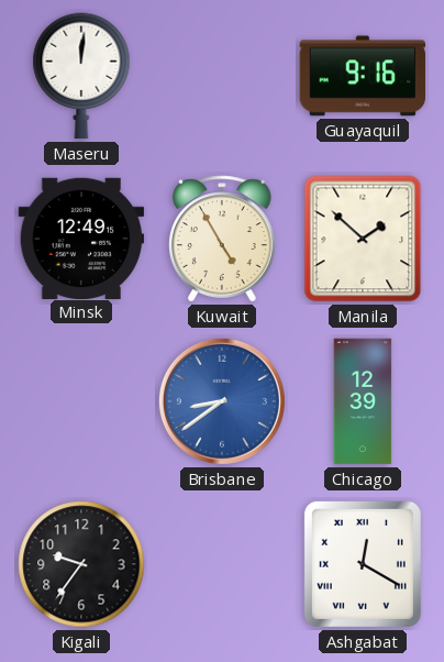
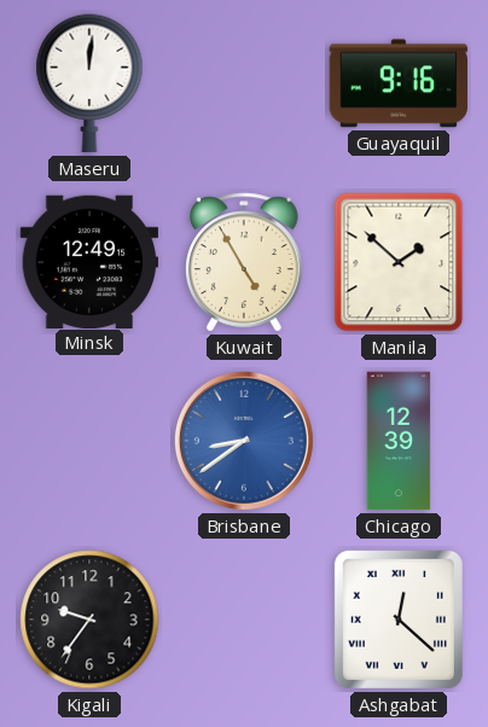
Ashgabat: 12:20 -> 12:22
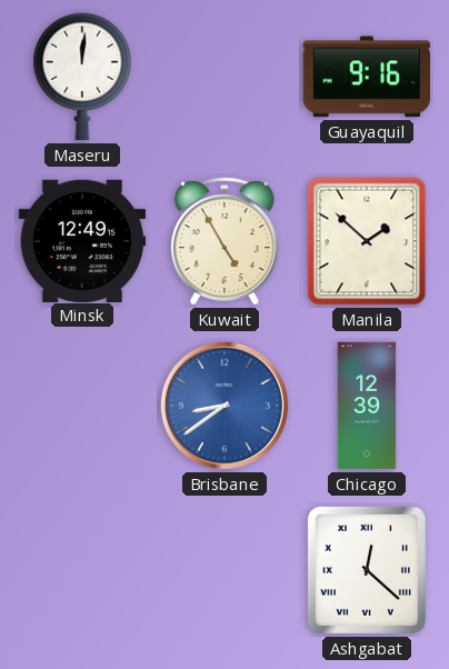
Kigali: 9:36 -> none
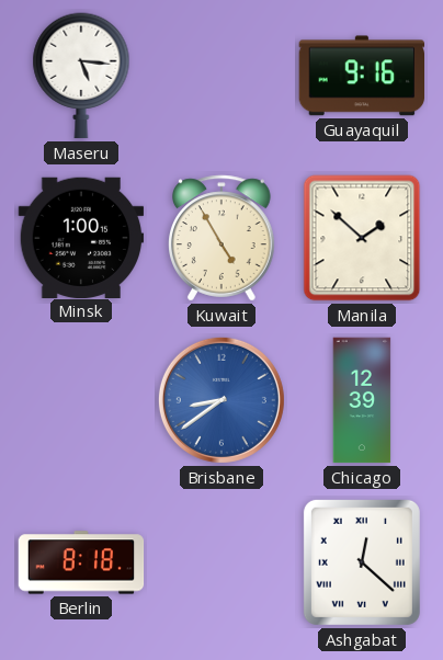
Maseru: 12:01 -> 5:16
Minsk: 12:49 -> 1:00
Berlin: none -> 8:18
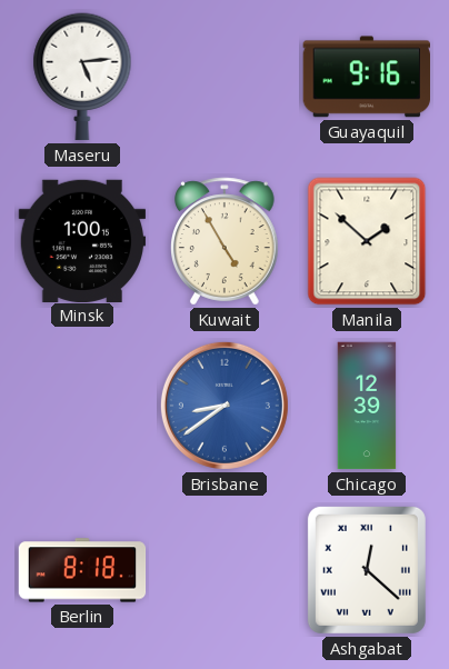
Maseru: 5:16 -> 5:14
